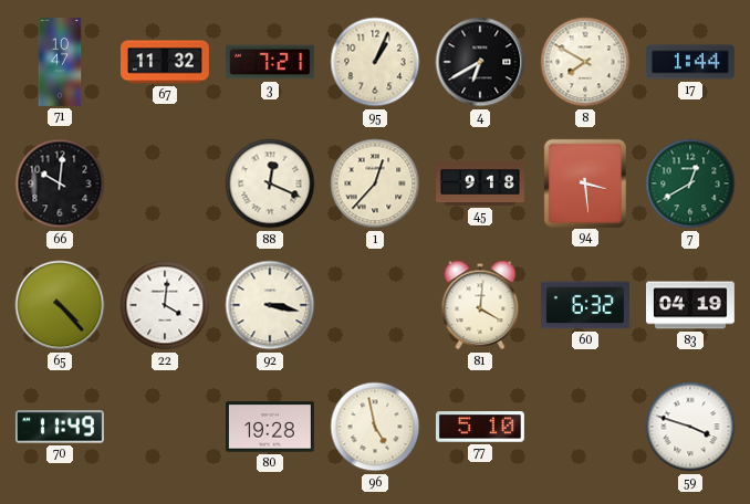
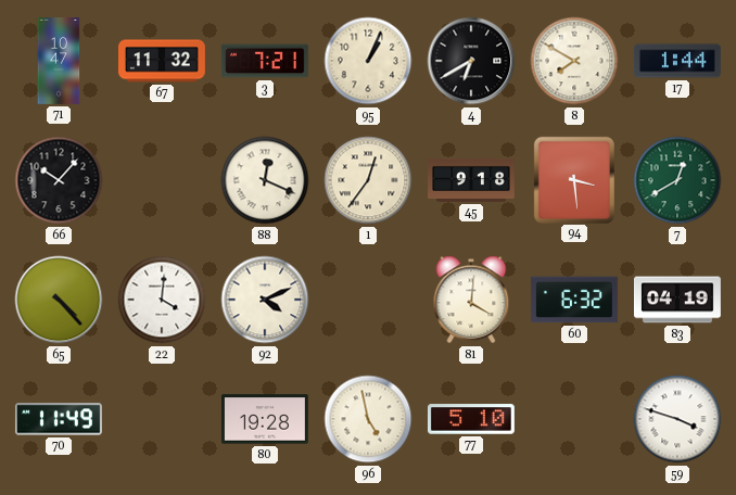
66: 10:01 -> 10:07
1: 12:37 -> 12:36
92: 3:17 -> 4:11
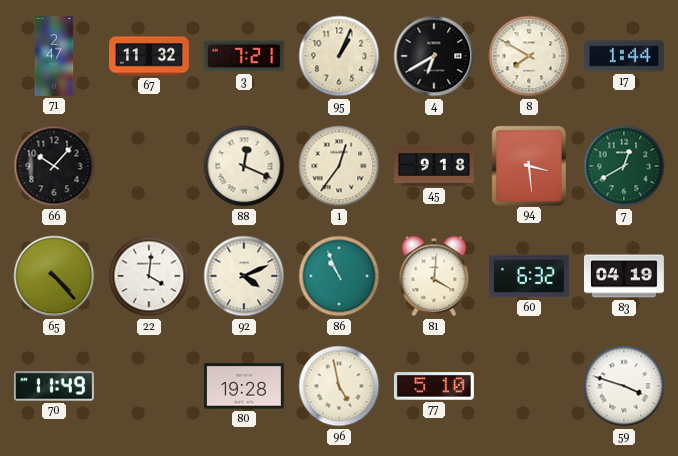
71: 10:47 -> 2:47
86: none -> 10:56
